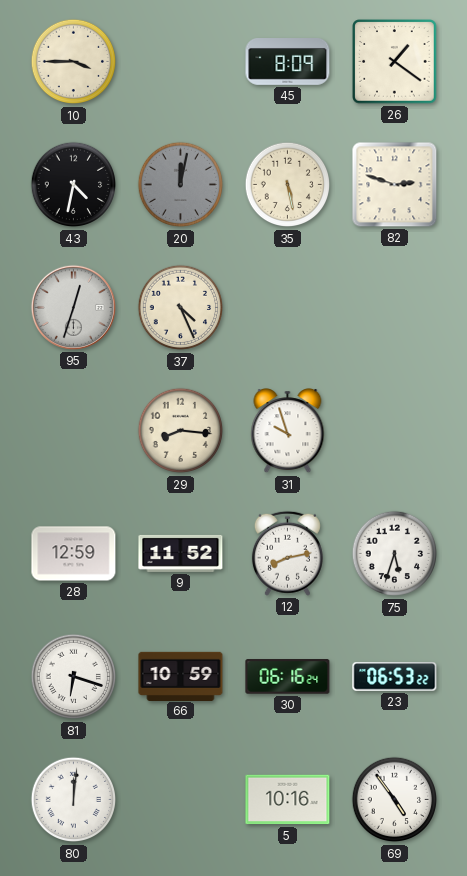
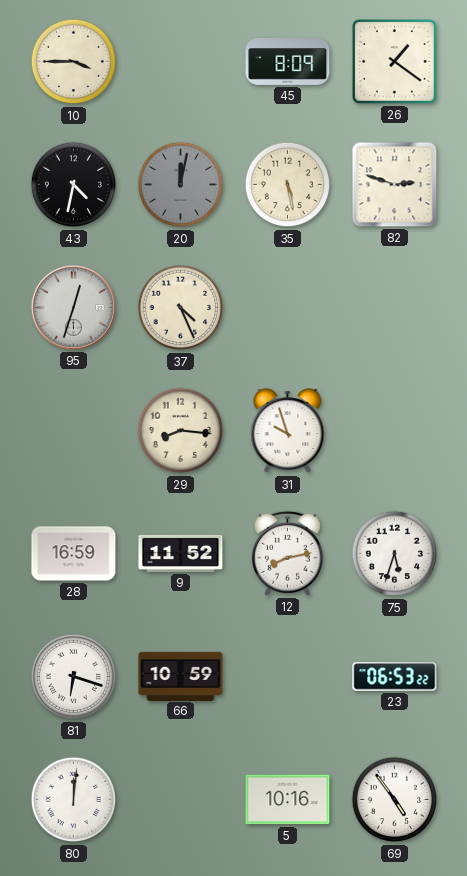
28: 12:59 -> 16:59
30: 06:16 -> none
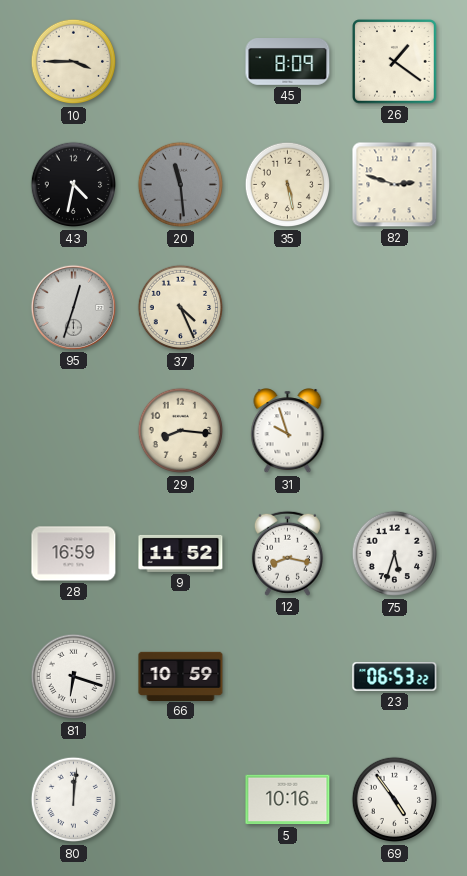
20: 12:02 -> 11:29
12: 8:13 -> 8:17
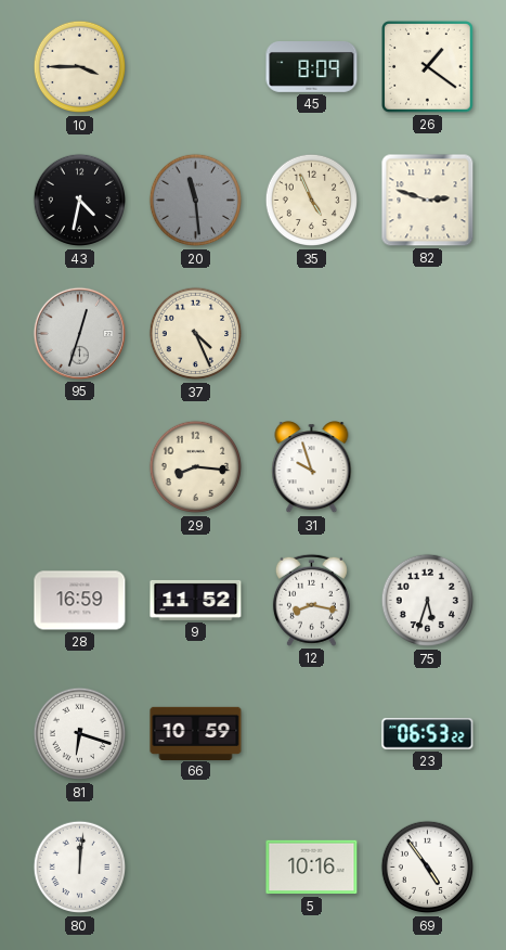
35: 5:28 -> 4:56
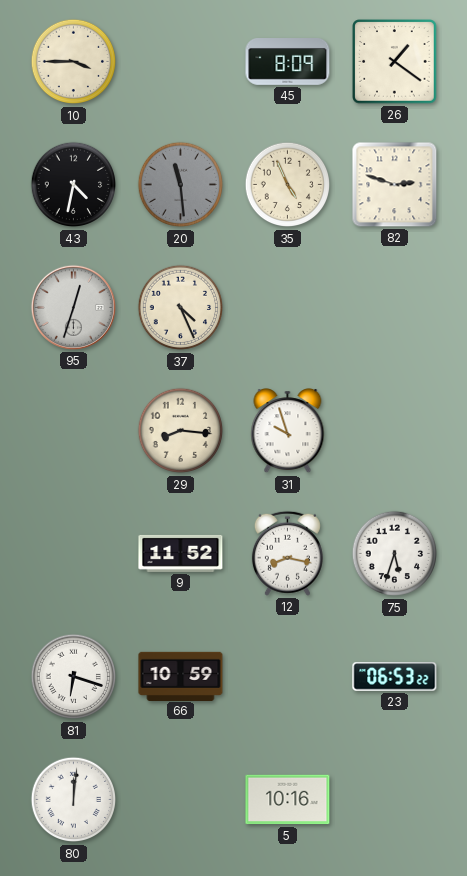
28: 16:59 -> none
69: 4:54 -> none
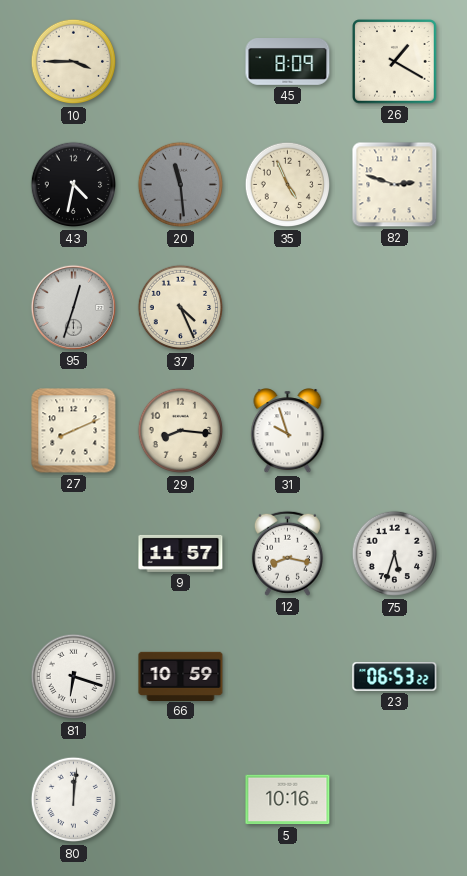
26: 1:21 -> 1:20
27: none -> 8:11
9: 11:52 -> 11:57
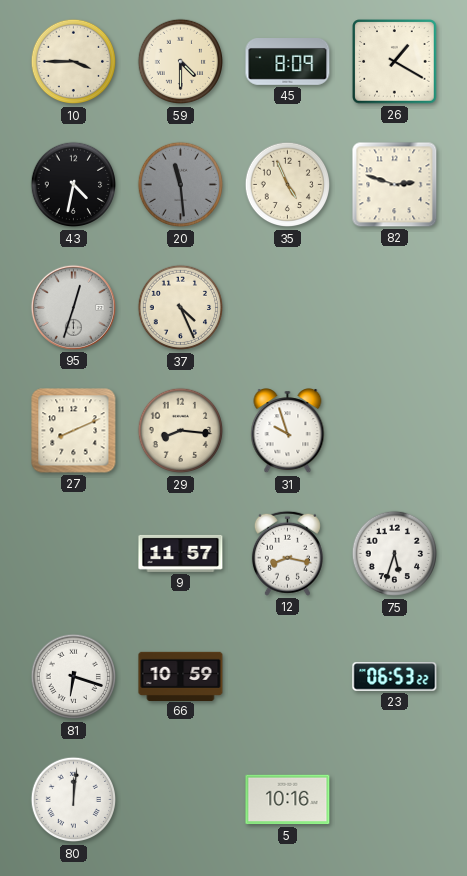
59: none -> 4:30
